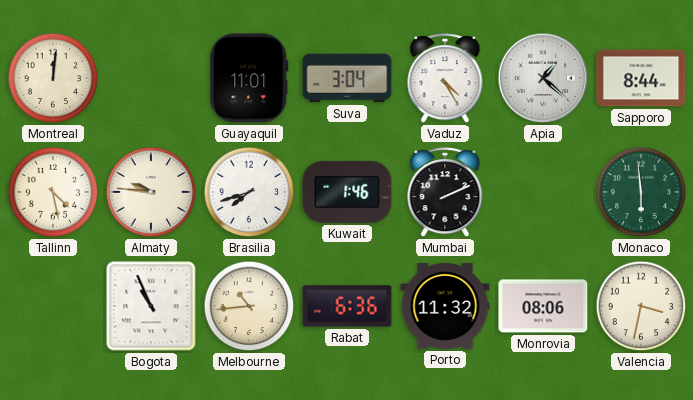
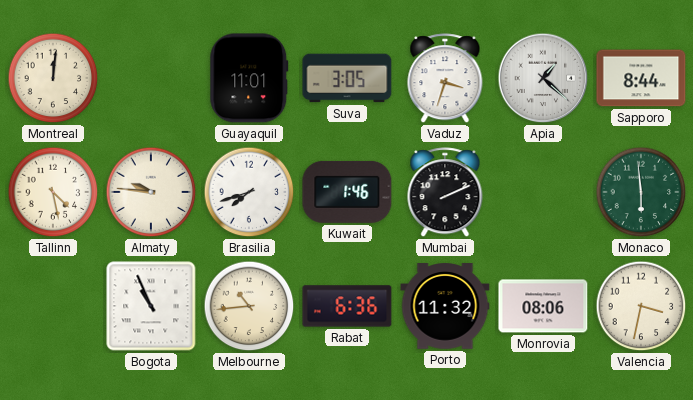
Suva: 3:04 -> 3:05
Vaduz: 4:25 -> 3:33
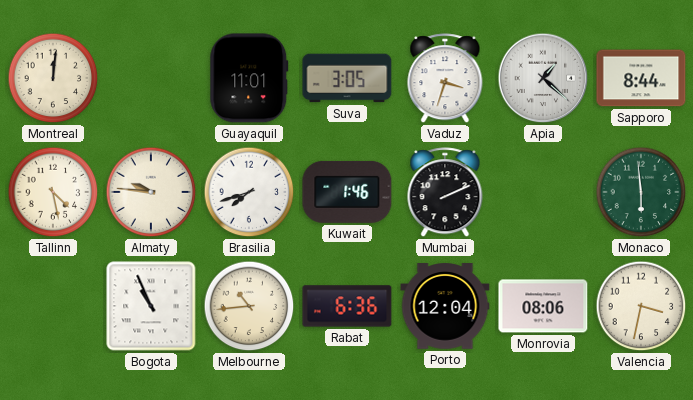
Porto: 11:32 -> 12:04
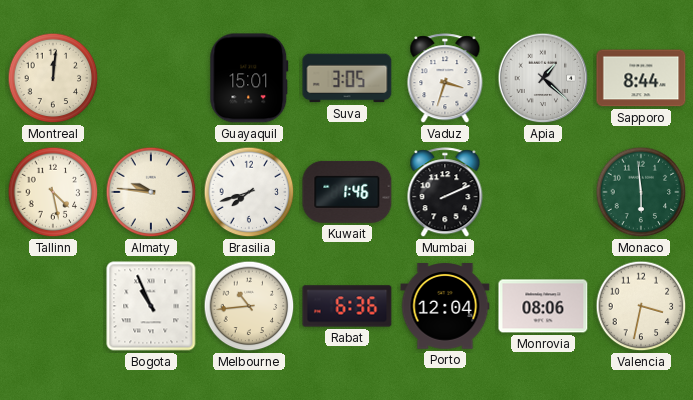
Guayaquil: 11:01 -> 15:01
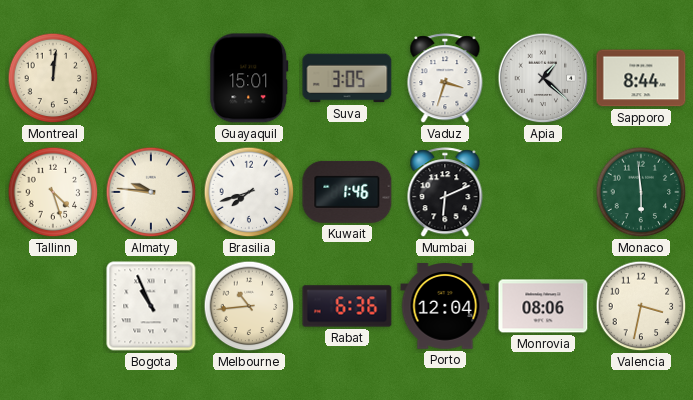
Tallinn: 4:28 -> 4:27
Mumbai: 2:11 -> 6:11
